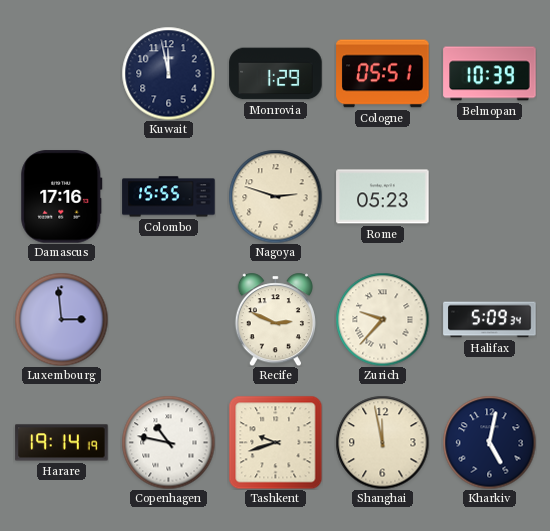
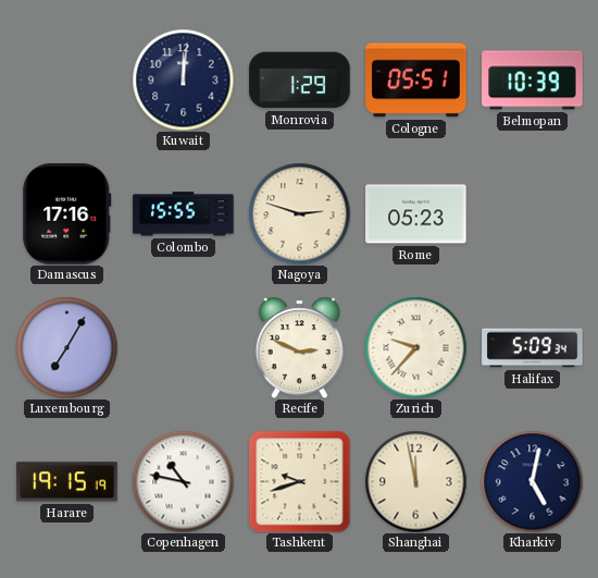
Kuwait: 11:58 -> 12:01
Luxembourg: 2:59 -> 7:05
Harare: 19:14 -> 19:15
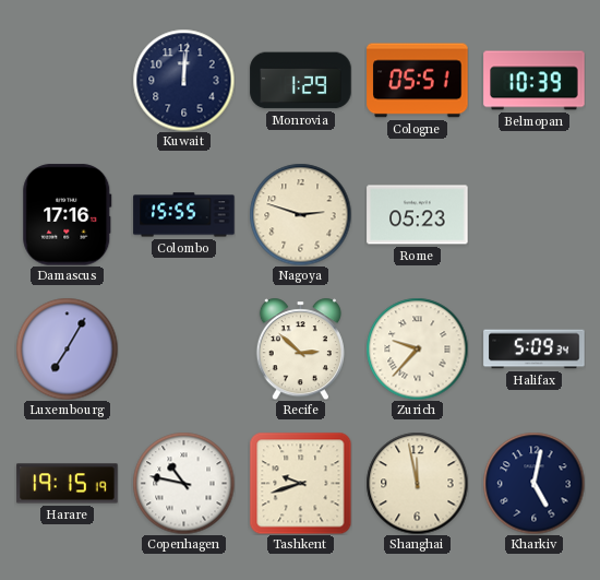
Recife: 2:49 -> 2:52
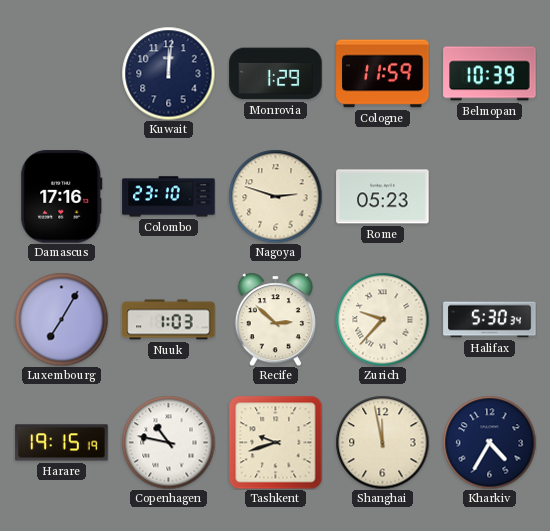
Cologne: 05:51 -> 11:59
Colombo: 15:55 -> 23:10
Nuuk: none -> 1:03
Halifax: 5:09 -> 5:30
Kharkiv: 5:02 -> 4:35
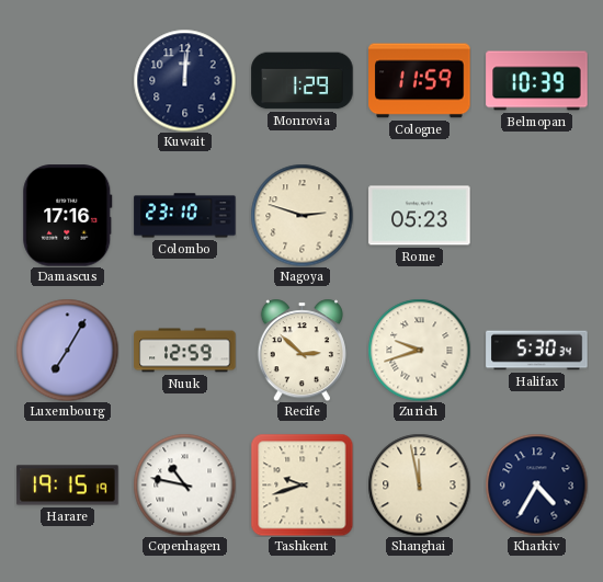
Nuuk: 1:03 -> 12:59
Zurich: 9:37 -> 9:42
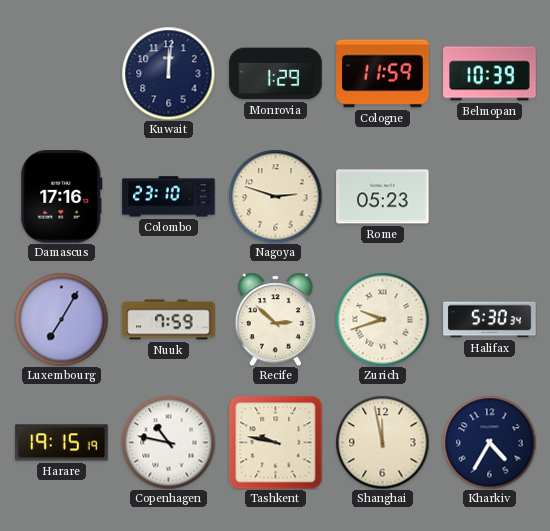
Nuuk: 12:59 -> 7:59
Tashkent: 9:42 -> 9:47
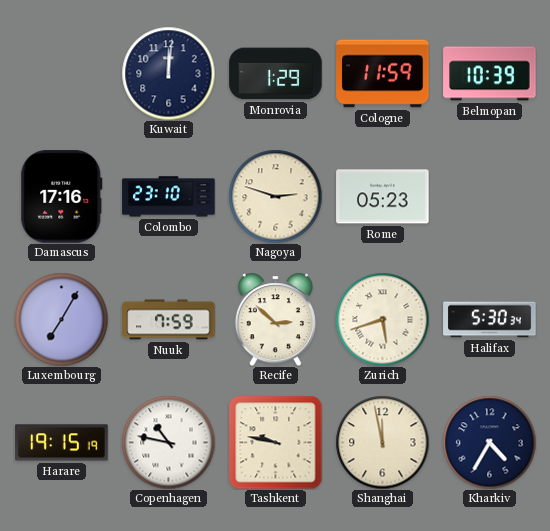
Zurich: 9:42 -> 5:42
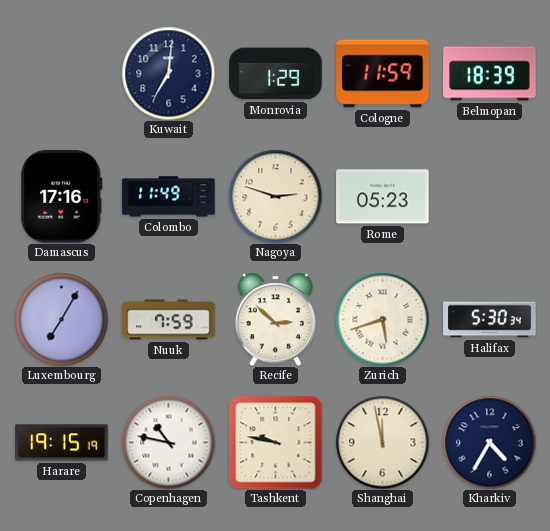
Kuwait: 12:01 -> 7:01
Belmopan: 10:39 -> 18:39
Colombo: 23:10 -> 11:49
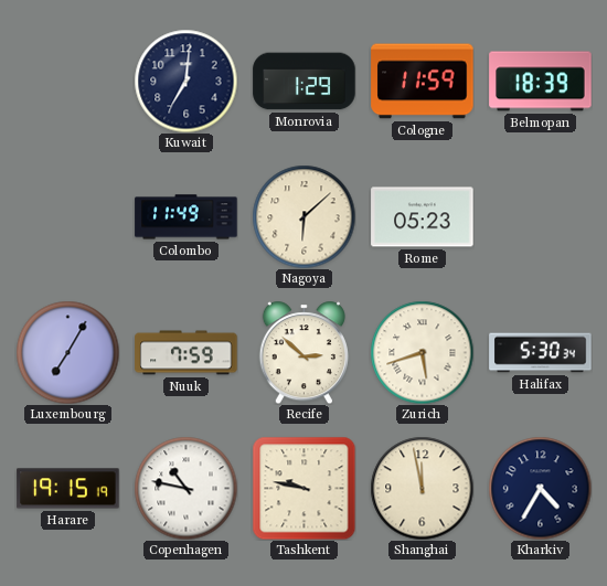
Damascus: 17:16 -> none
Nagoya: 2:48 -> 6:08
